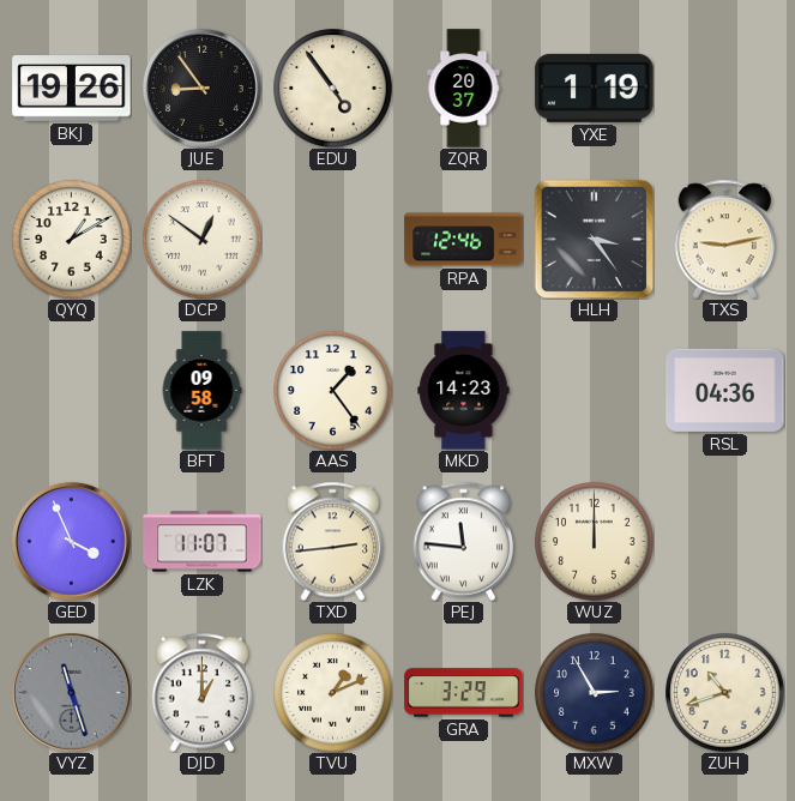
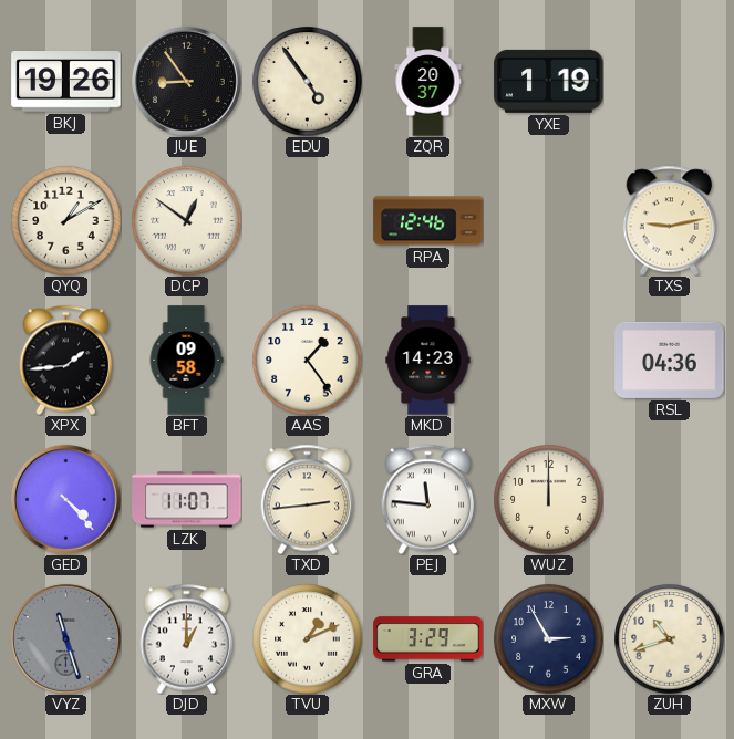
HLH: 3:24 -> none
XPX: none -> 1:44
GED: 3:56 -> 4:23
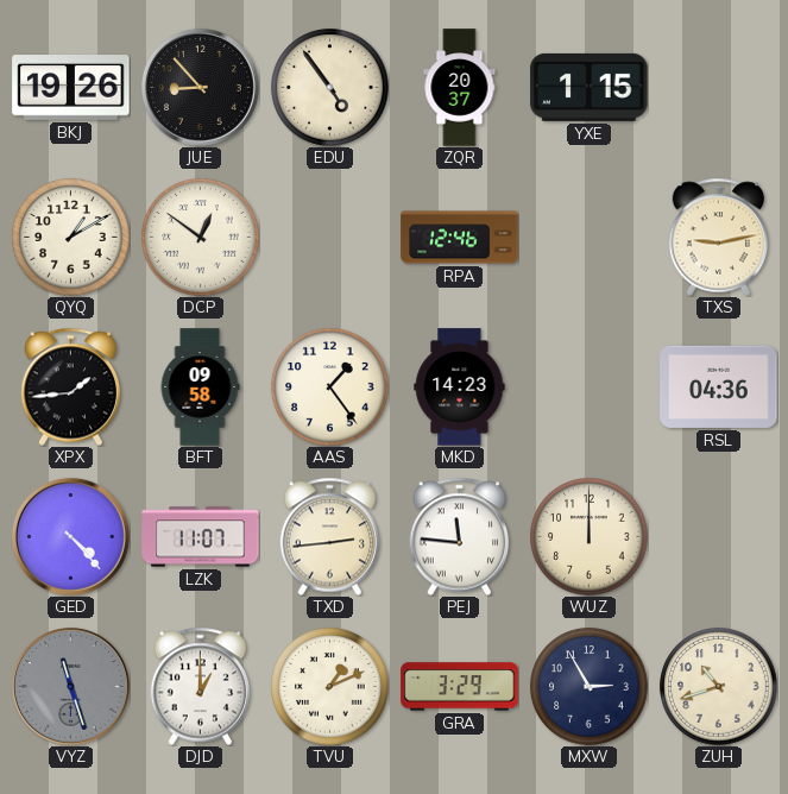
JUE: 8:54 -> 8:53
YXE: 1:19 -> 1:15
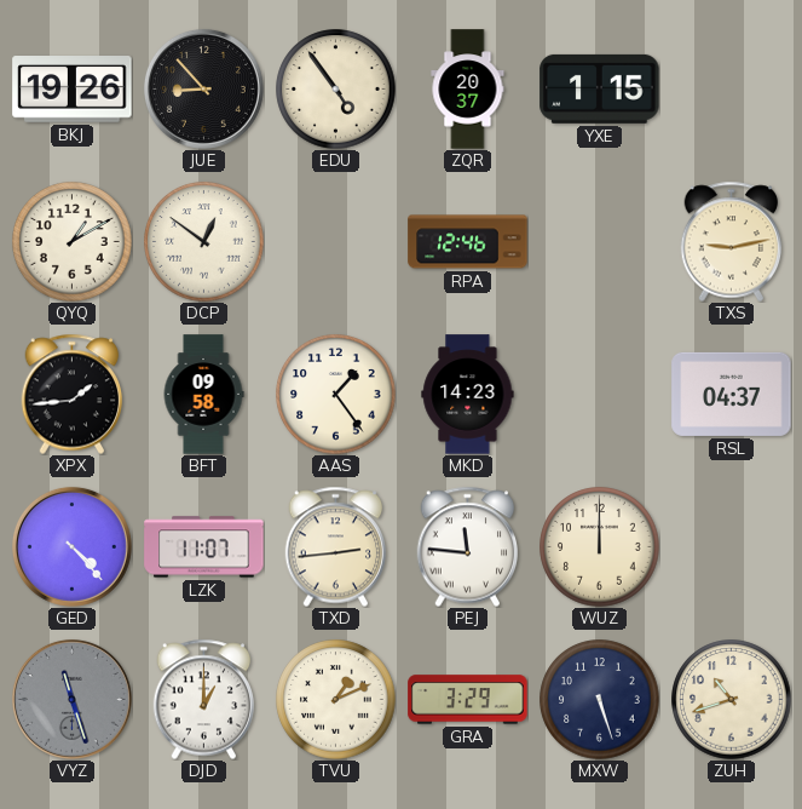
RSL: 04:36 -> 04:37
MXW: 2:55 -> 5:27
